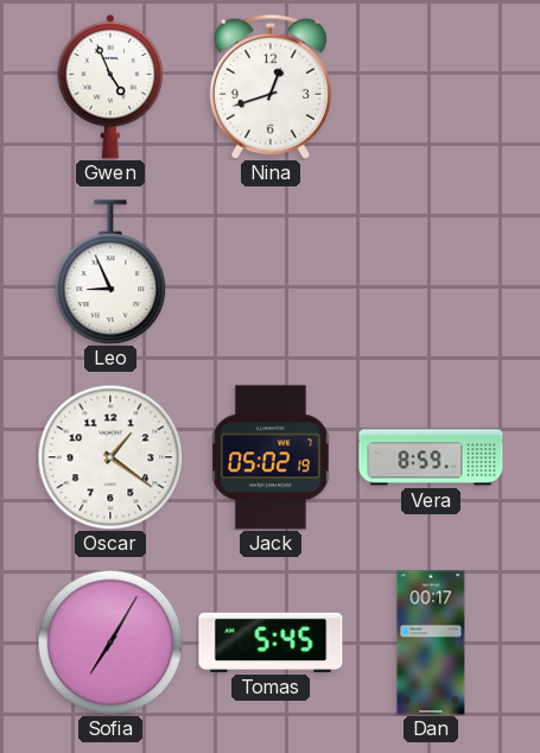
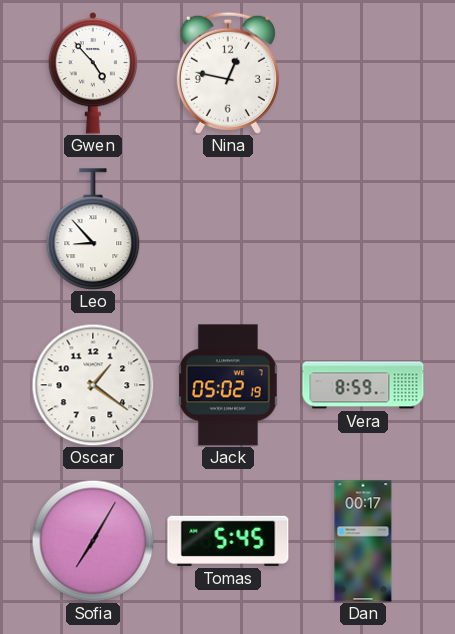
Gwen: 4:56 -> 4:53
Nina: 12:42 -> 12:47
Leo: 8:56 -> 8:53
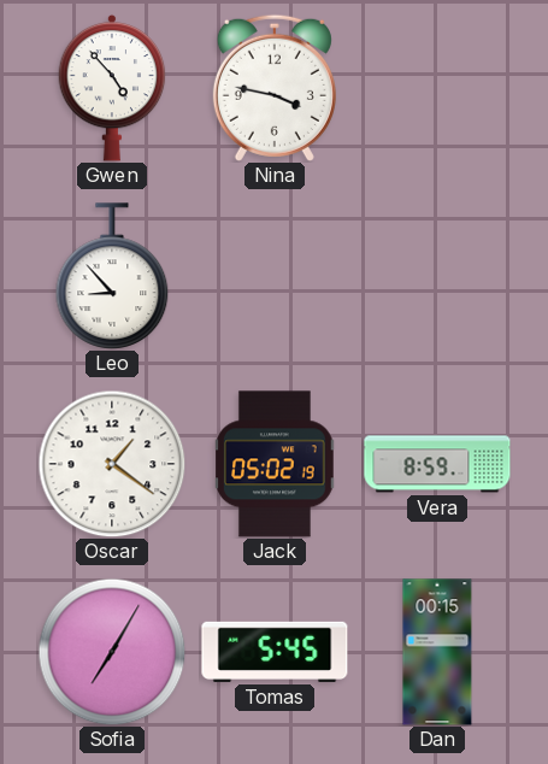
Nina: 12:47 -> 3:47
Dan: 00:17 -> 00:15
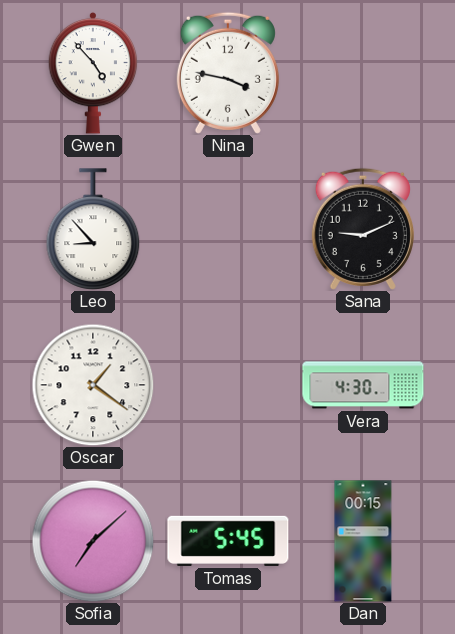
Sana: none -> 9:11
Jack: 05:02 -> none
Vera: 8:59 -> 4:30
Sofia: 7:05 -> 7:08
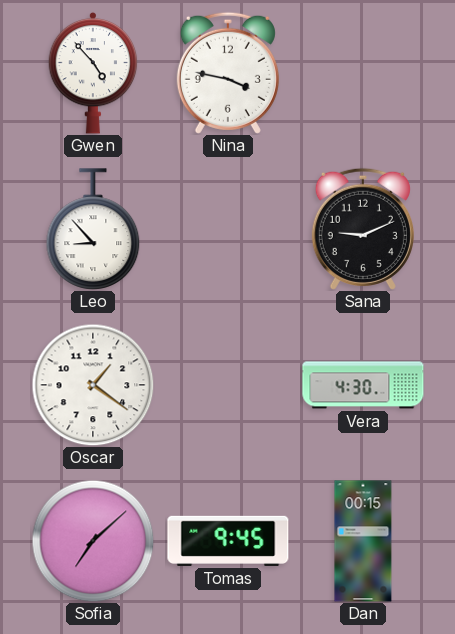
Tomas: 5:45 -> 9:45
